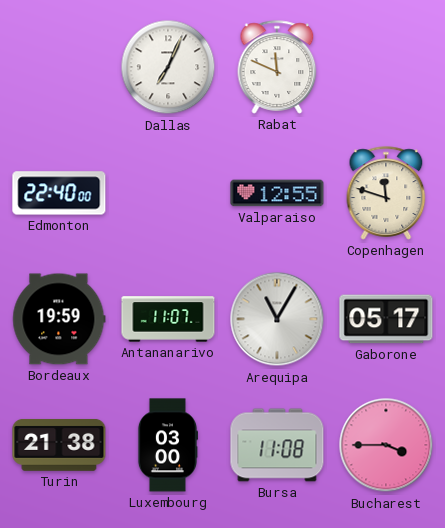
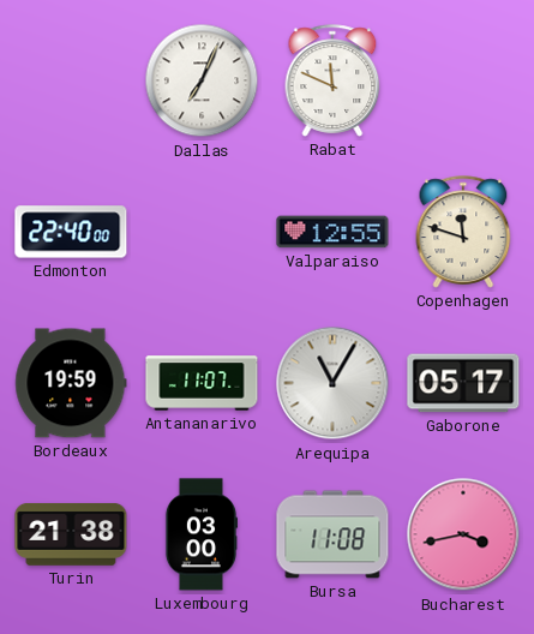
Bucharest: 3:45 -> 3:43
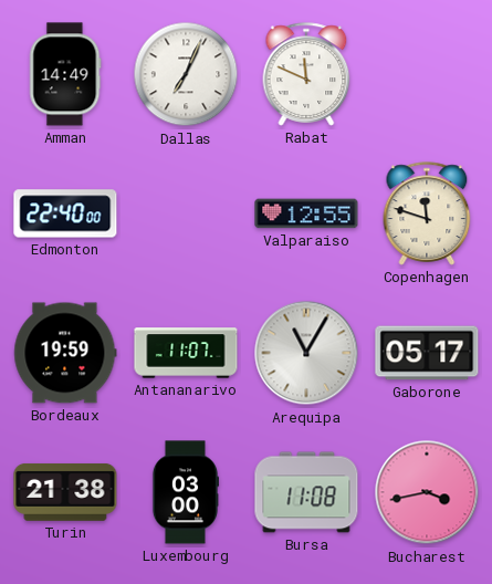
Amman: none -> 14:49
